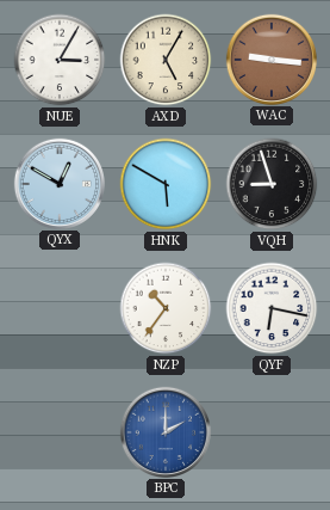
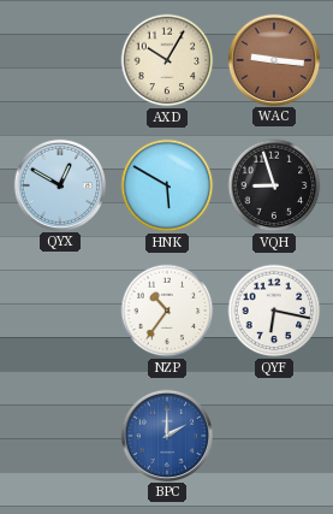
NUE: 3:05 -> none
AXD: 5:05 -> 10:05
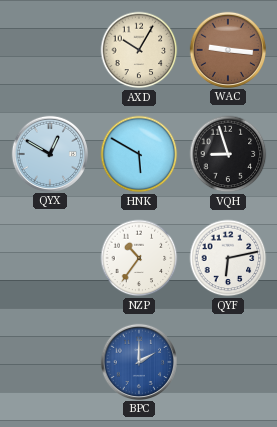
QYF: 6:17 -> 6:13
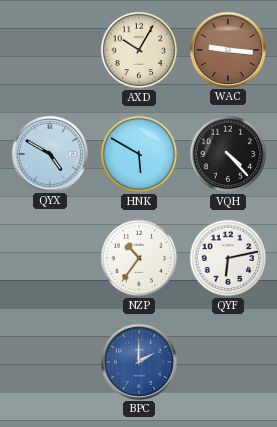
QYX: 12:50 -> 4:50
VQH: 8:57 -> 4:23
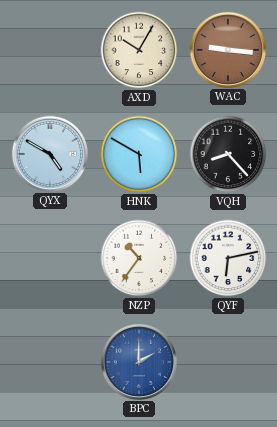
VQH: 4:23 -> 8:23
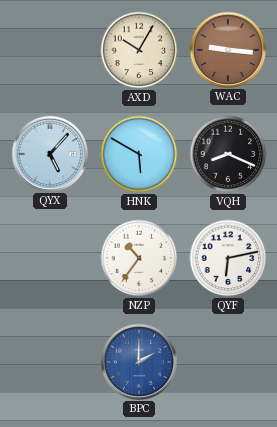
QYX: 4:50 -> 5:07
VQH: 8:23 -> 8:19
